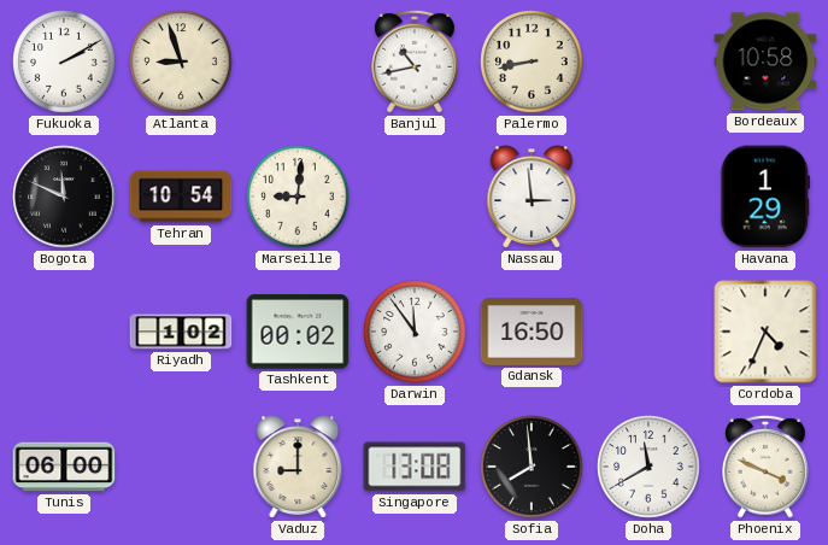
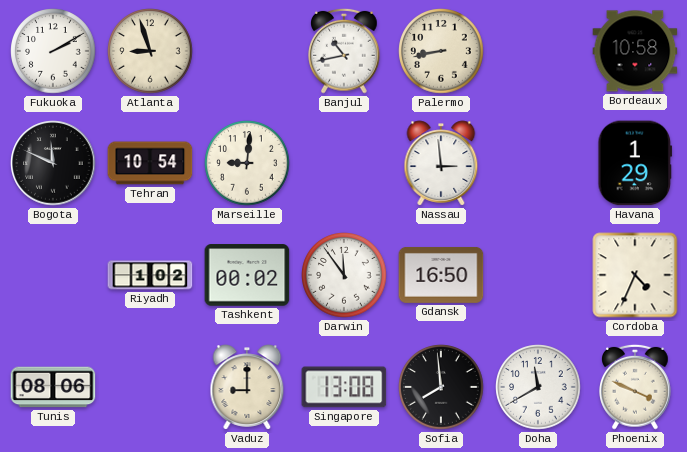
Tunis: 06:00 -> 08:06
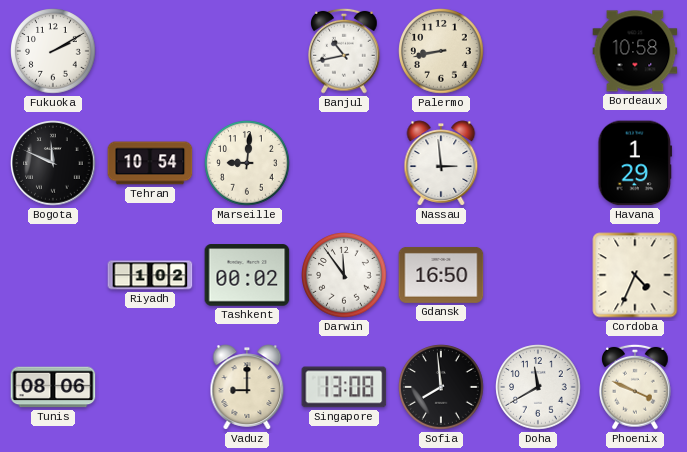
Atlanta: 8:57 -> none
